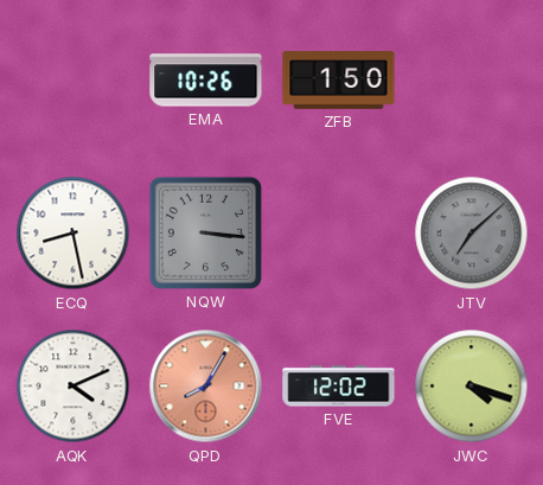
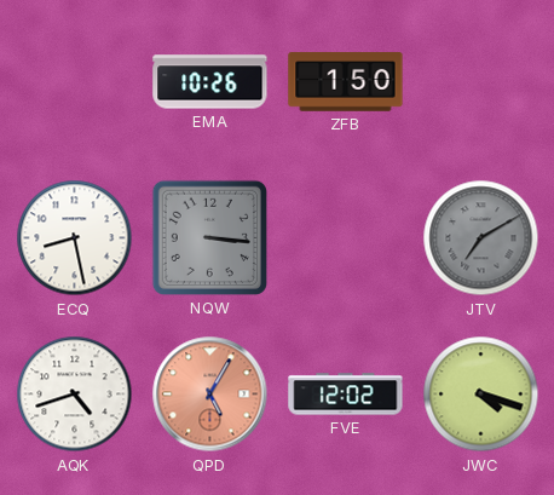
JTV: 7:08 -> 7:10
AQK: 4:11 -> 4:42
QPD: 8:05 -> 5:05
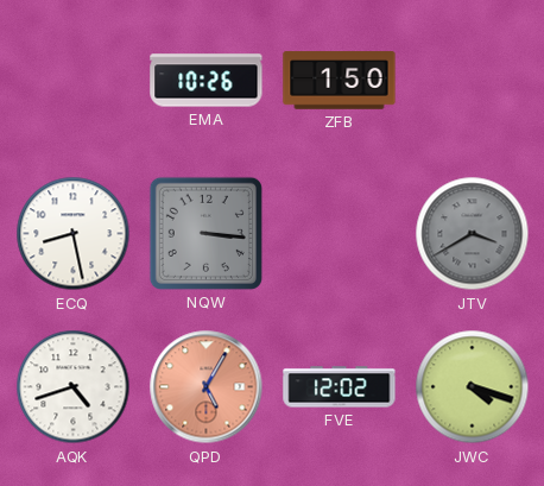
JTV: 7:10 -> 3:40
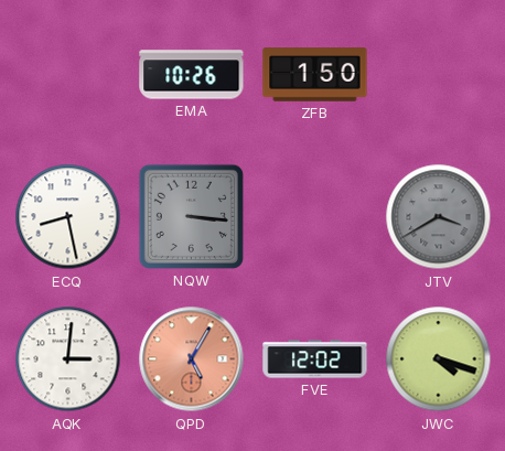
AQK: 4:42 -> 3:01
